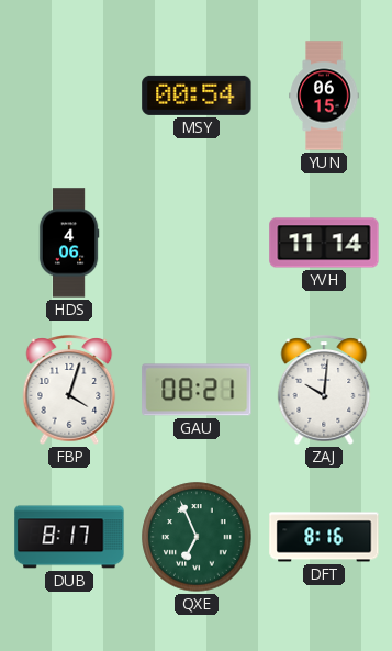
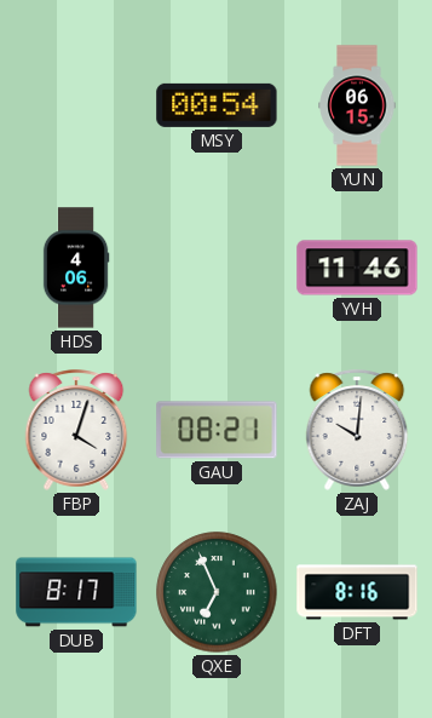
YVH: 11:14 -> 11:46
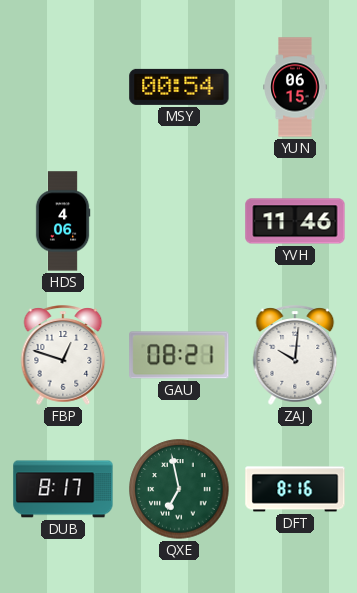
FBP: 4:03 -> 12:48
QXE: 6:56 -> 6:58
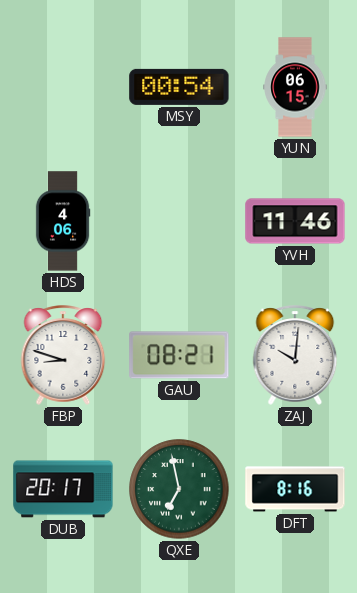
FBP: 12:48 -> 8:48
DUB: 8:17 -> 20:17
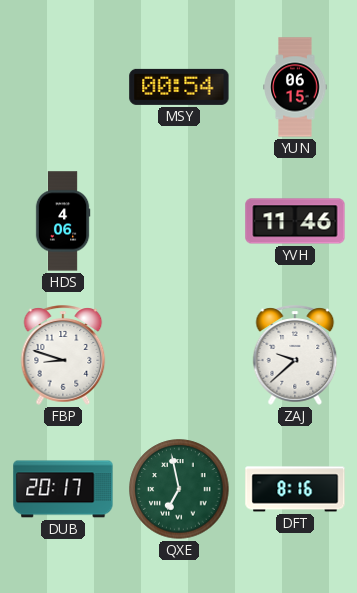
GAU: 08:21 -> none
ZAJ: 10:01 -> 9:38
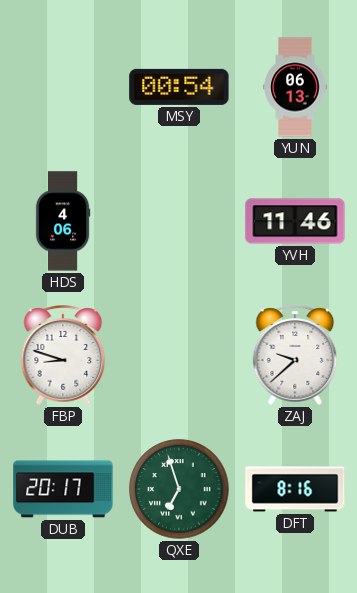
YUN: 06:15 -> 06:13
QXE: 6:58 -> 6:57
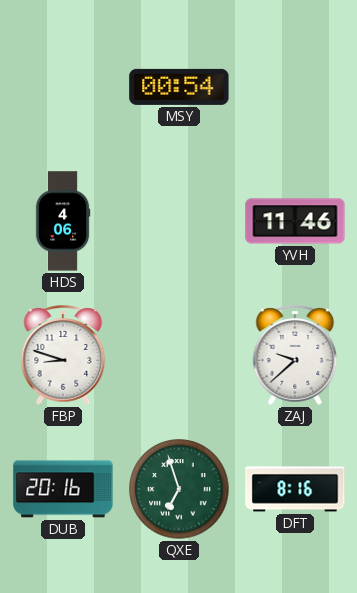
YUN: 06:13 -> none
DUB: 20:17 -> 20:16
